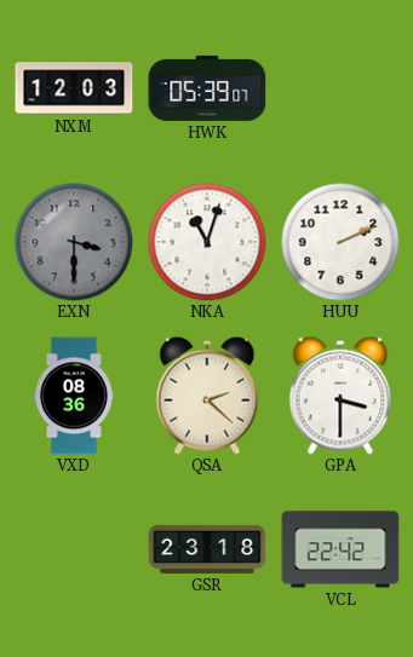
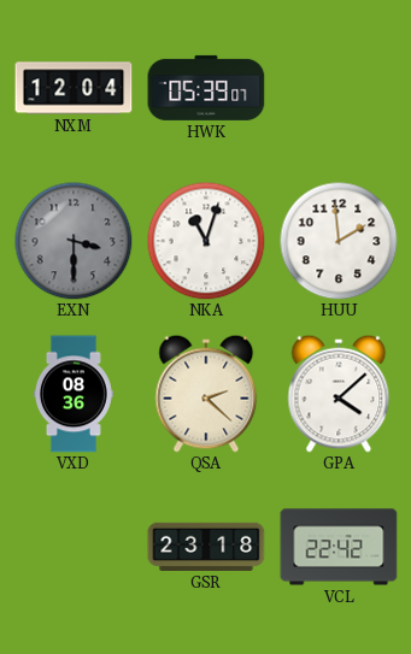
NXM: 12:03 -> 12:04
HUU: 2:11 -> 1:59
GPA: 3:30 -> 4:08
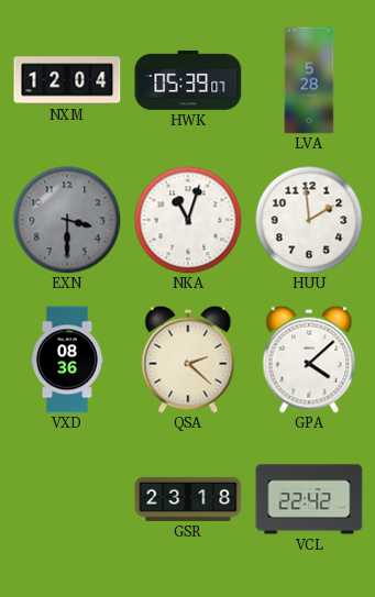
LVA: none -> 5:28
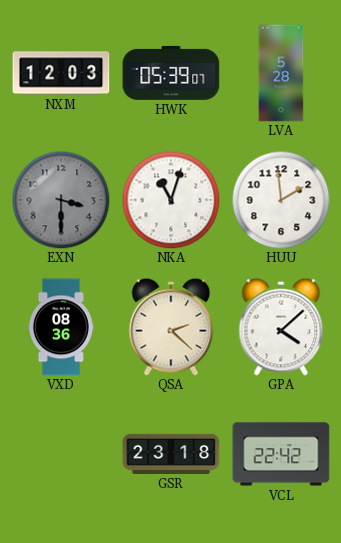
NXM: 12:04 -> 12:03
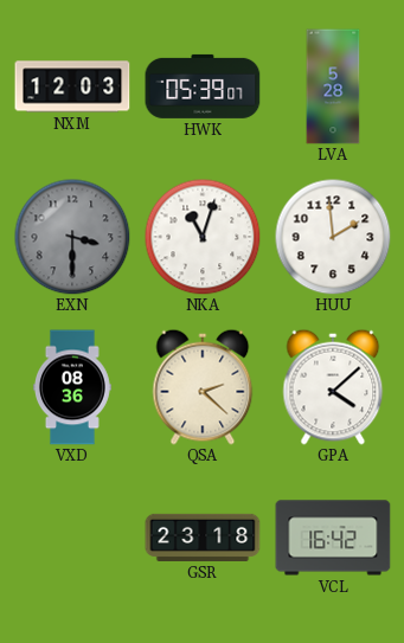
VCL: 22:42 -> 16:42
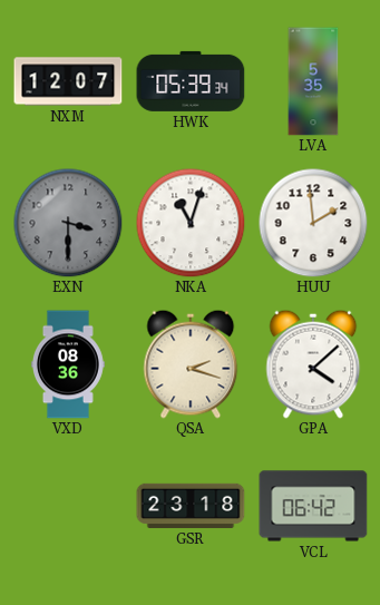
NXM: 12:03 -> 12:07
HWK: 05:39:07 -> 05:39:34
LVA: 5:28 -> 5:35
QSA: 2:22 -> 2:18
VCL: 16:42 -> 06:42
